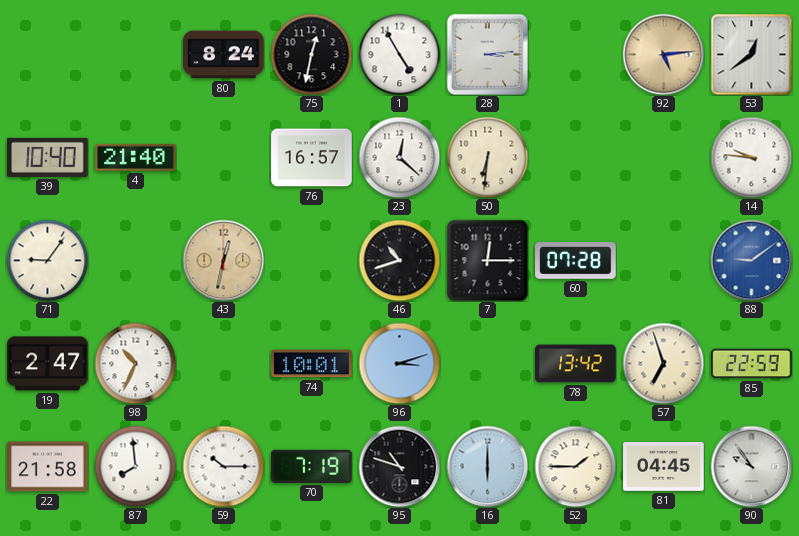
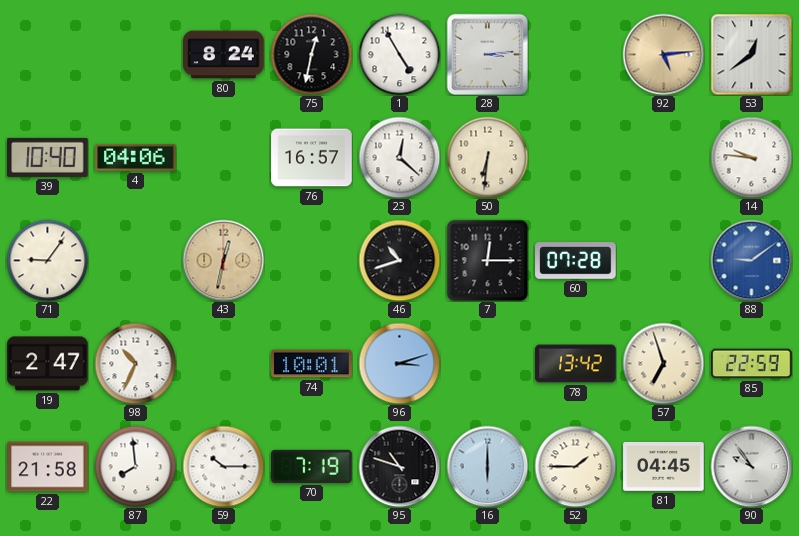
4: 21:40 -> 04:06
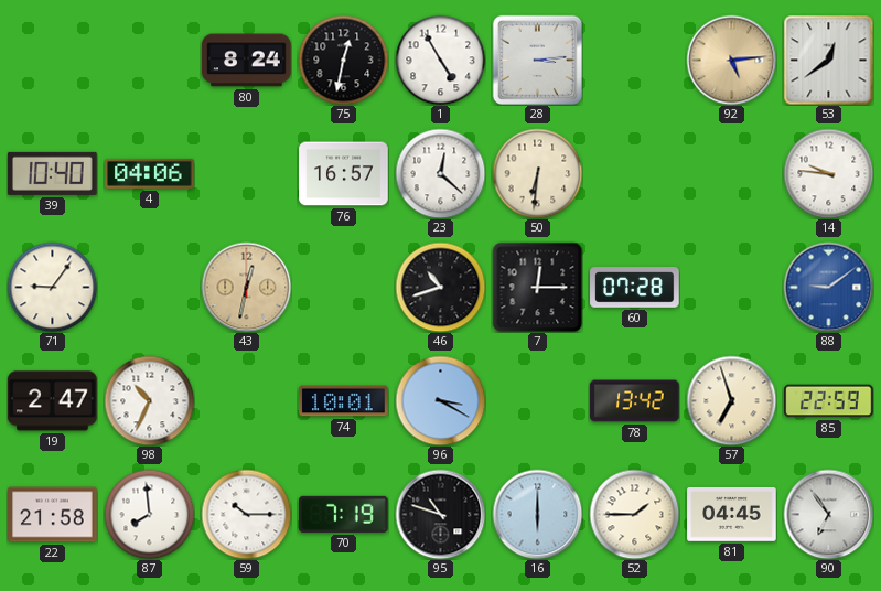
96: 3:12 -> 3:20
90: 9:54 -> 6:54
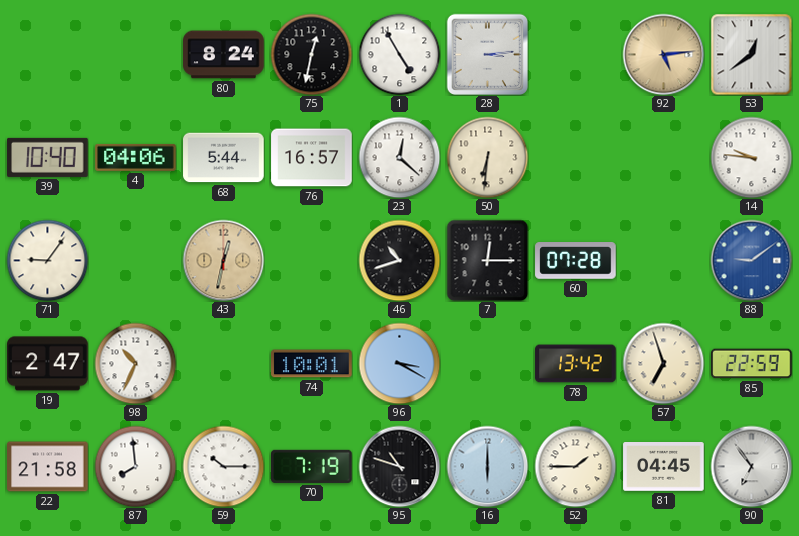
68: none -> 5:44
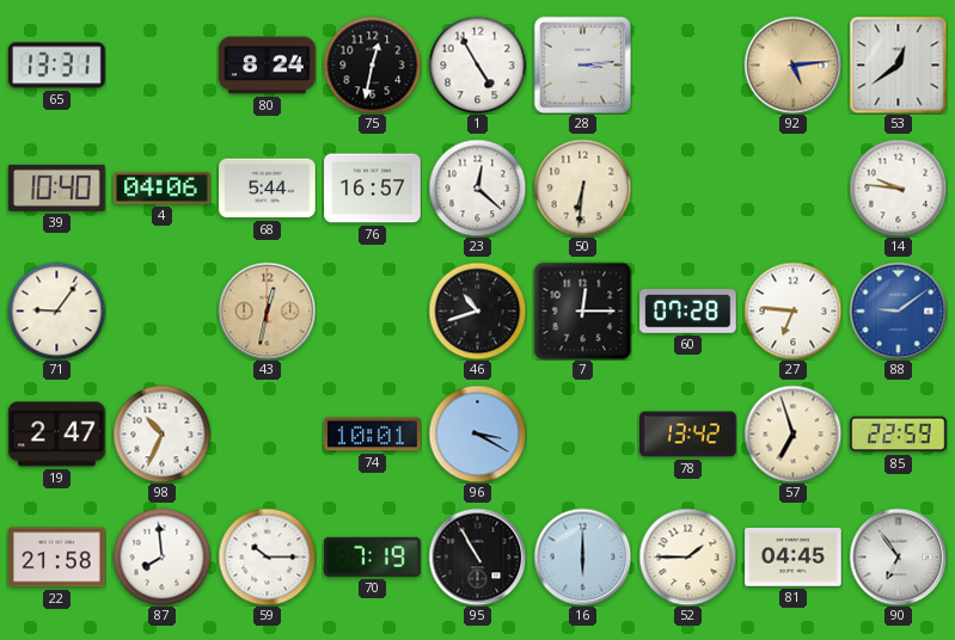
65: none -> 13:31
27: none -> 6:46
95: 10:48 -> 10:55
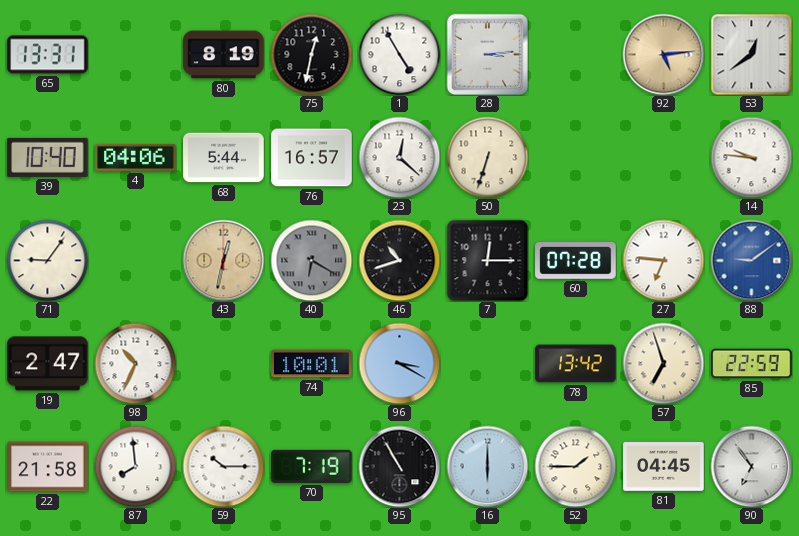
80: 8:24 -> 8:19
50: 6:31 -> 6:33
40: none -> 6:20
